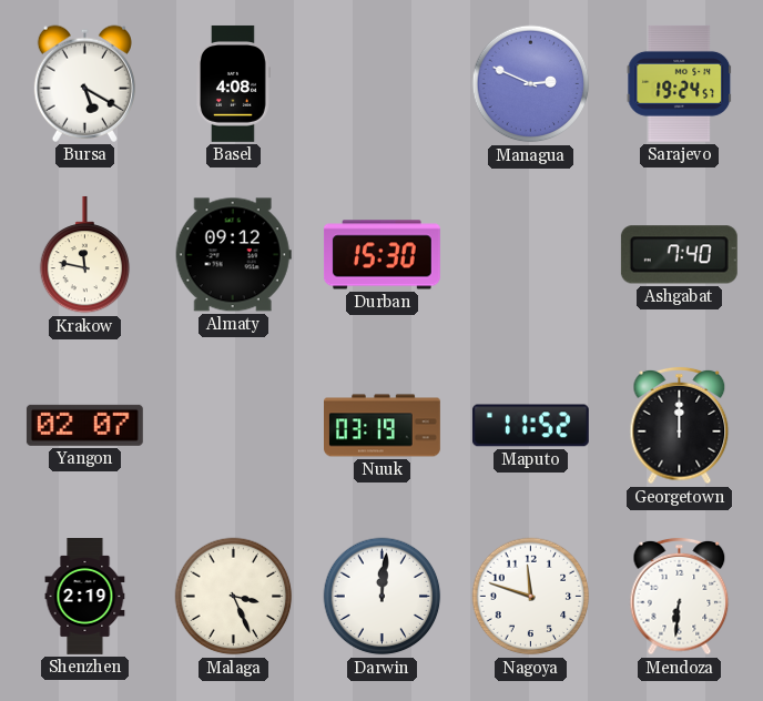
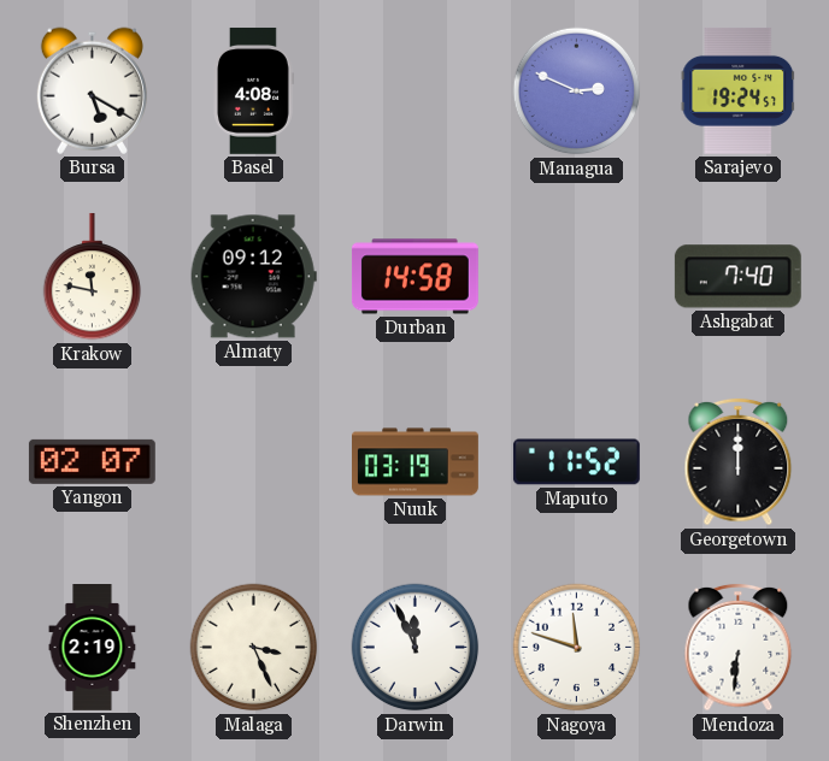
Durban: 15:30 -> 14:58
Darwin: 12:01 -> 11:56
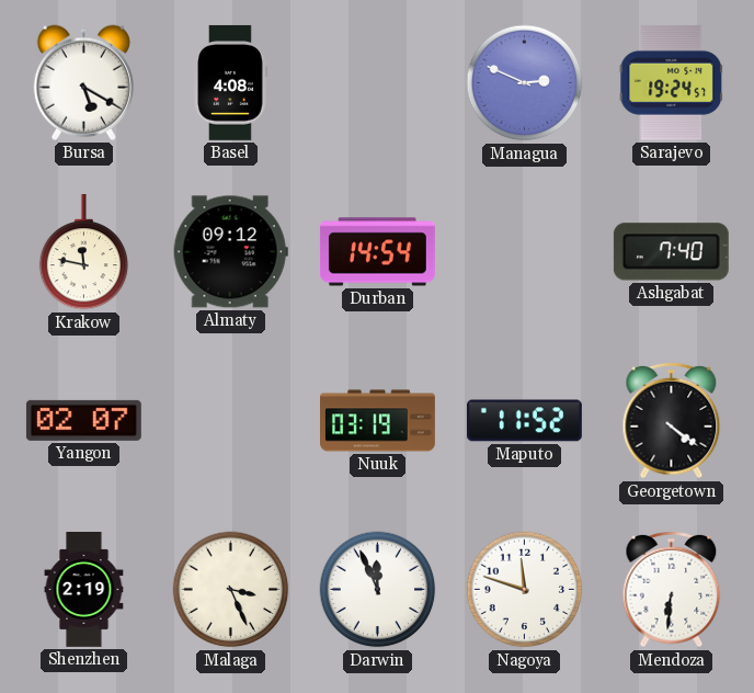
Durban: 14:58 -> 14:54
Georgetown: 12:00 -> 4:21
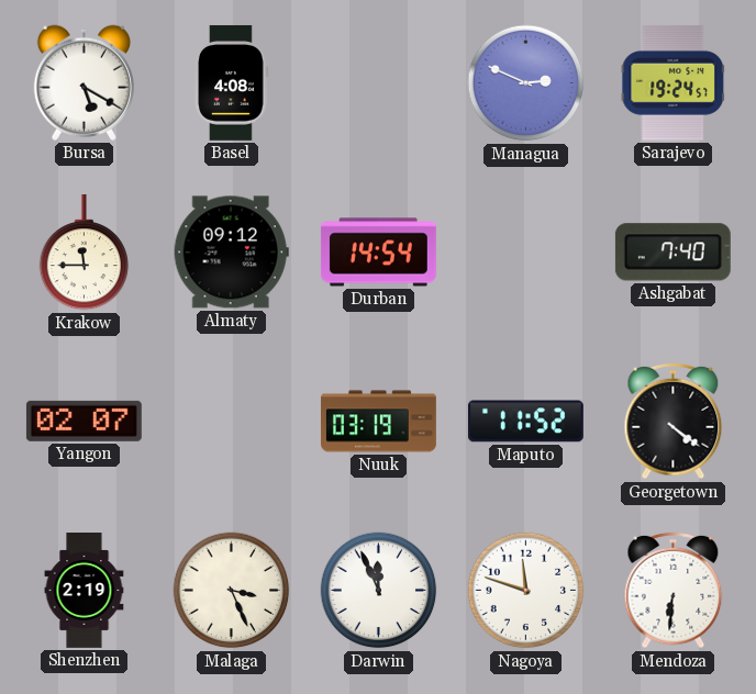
Krakow: 11:47 -> 11:45
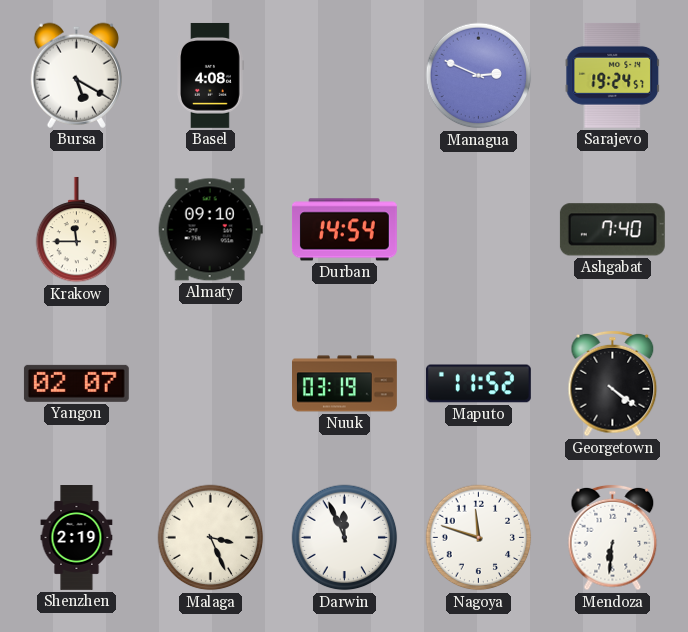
Almaty: 09:12 -> 09:10
